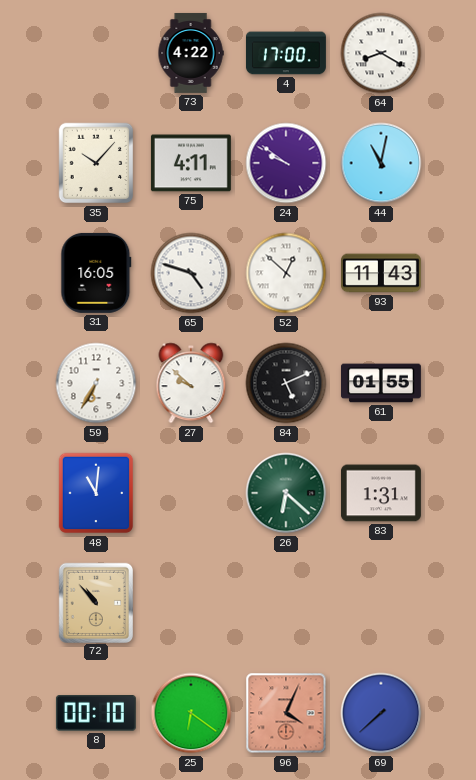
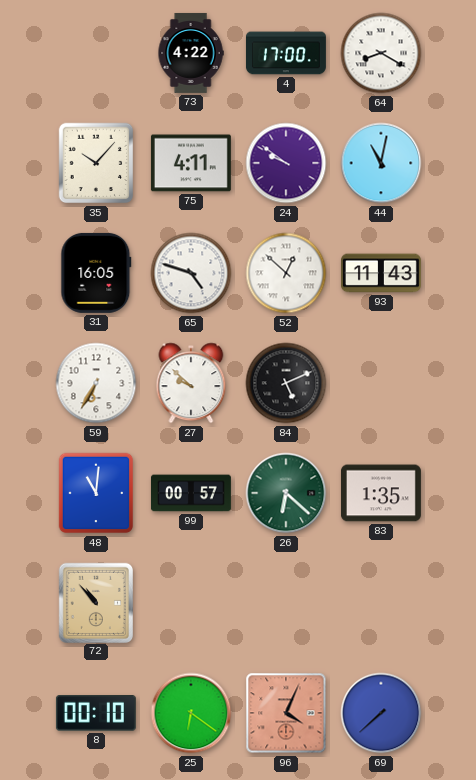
61: 01:55 -> none
99: none -> 00:57
83: 1:31 -> 1:35
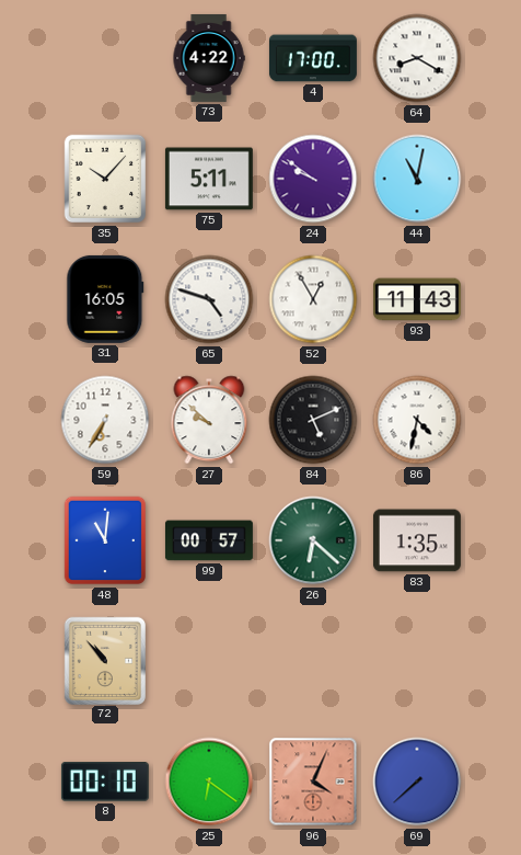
75: 4:11 -> 5:11
52: 12:52 -> 12:55
86: none -> 4:32
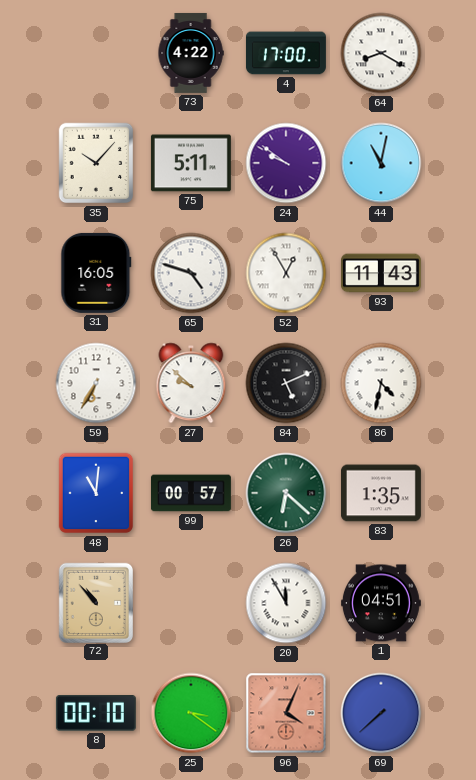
20: none -> 11:55
1: none -> 04:51
25: 6:21 -> 3:21
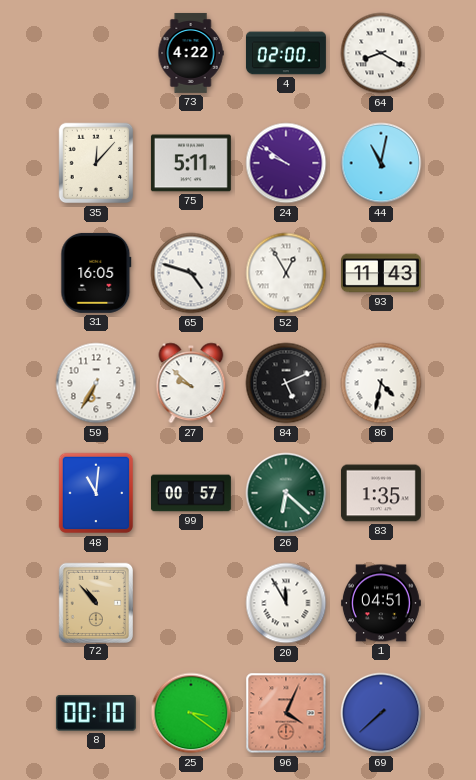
4: 17:00 -> 02:00
35: 10:07 -> 12:07
